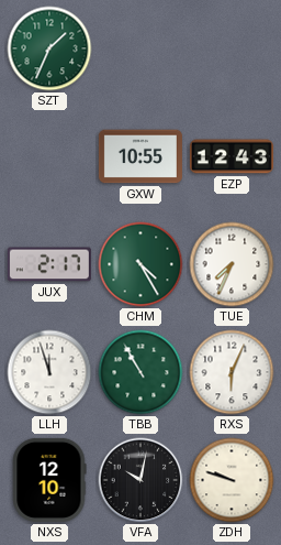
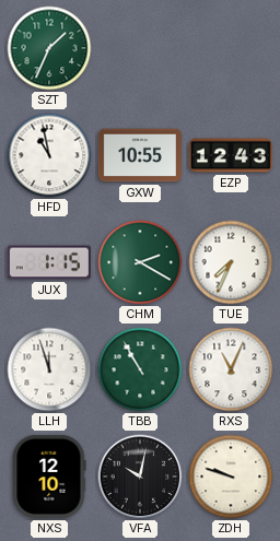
HFD: none -> 10:58
JUX: 2:17 -> 1:15
CHM: 4:25 -> 2:20
RXS: 6:04 -> 11:04
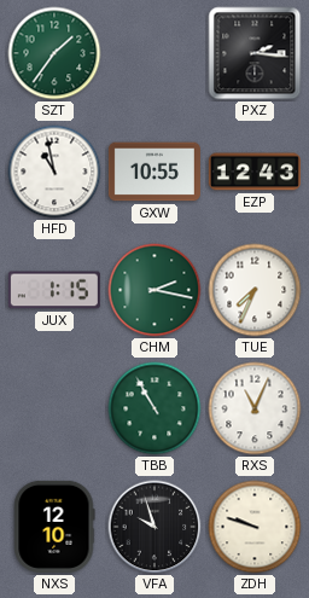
SZT: 1:34 -> 1:36
PXZ: none -> 2:16
CHM: 2:20 -> 2:17
LLH: 11:57 -> none
VFA: 10:02 -> 9:57
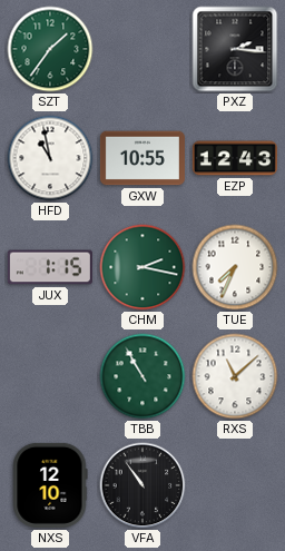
RXS: 11:04 -> 11:08
VFA: 9:57 -> 10:54
ZDH: 9:48 -> none
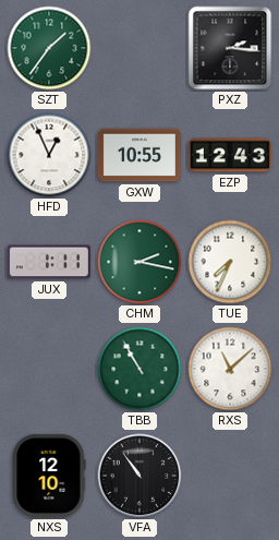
HFD: 10:58 -> 12:56
JUX: 1:15 -> 1:11
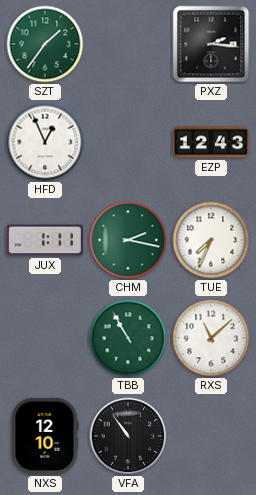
GXW: 10:55 -> none
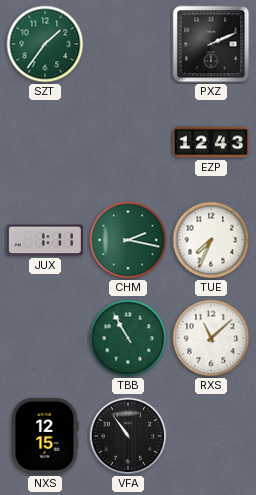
PXZ: 2:16 -> 2:11
HFD: 12:56 -> none
NXS: 12:10 -> 12:15
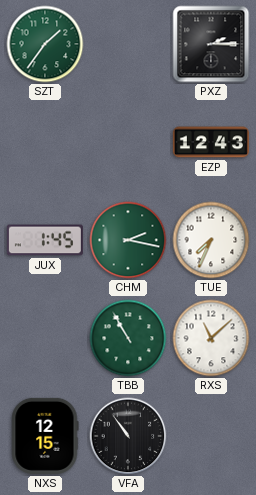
PXZ: 2:11 -> 2:15
JUX: 1:11 -> 1:45
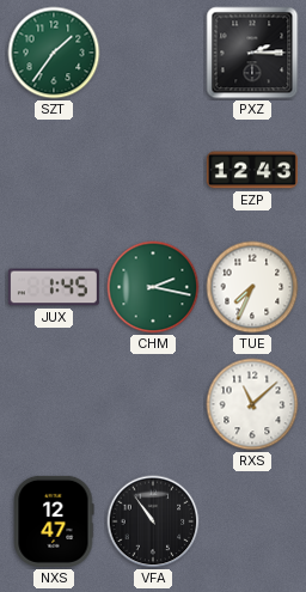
TBB: 10:55 -> none
NXS: 12:15 -> 12:47
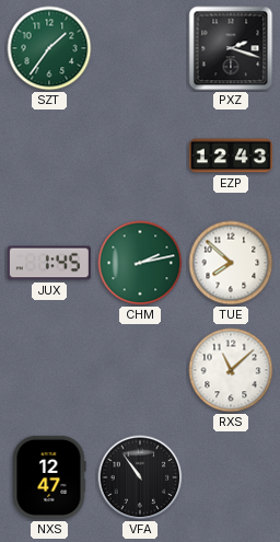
PXZ: 2:15 -> 2:18
CHM: 2:17 -> 2:13
TUE: 7:34 -> 7:52
